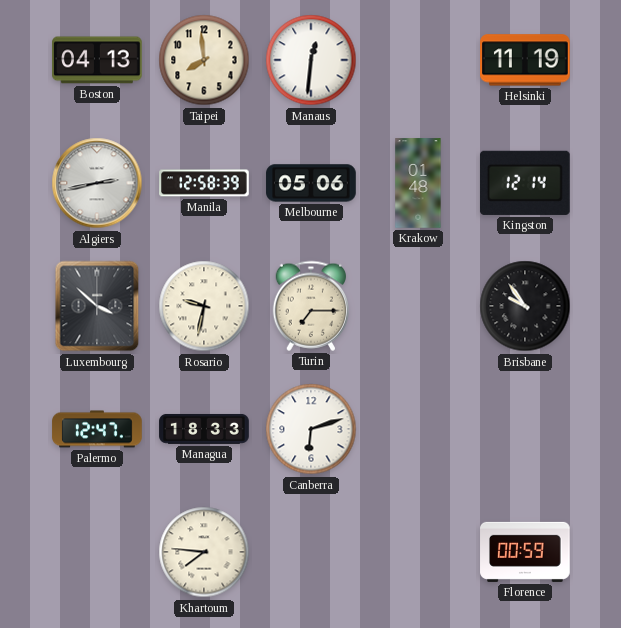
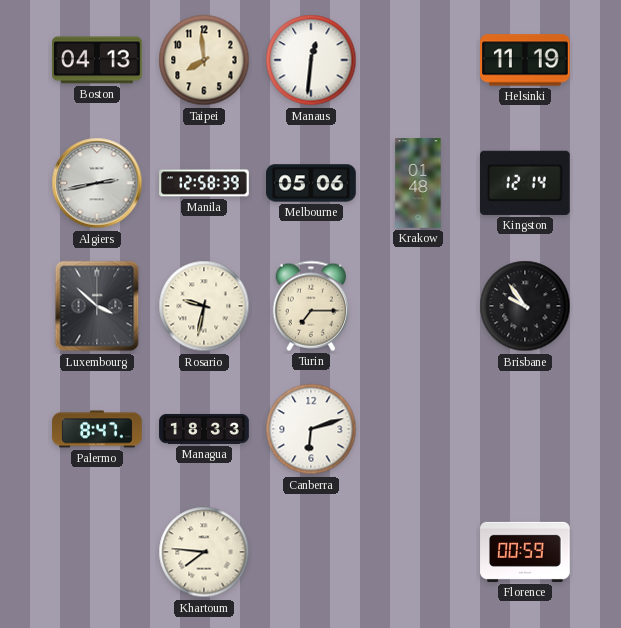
Palermo: 12:47 -> 8:47
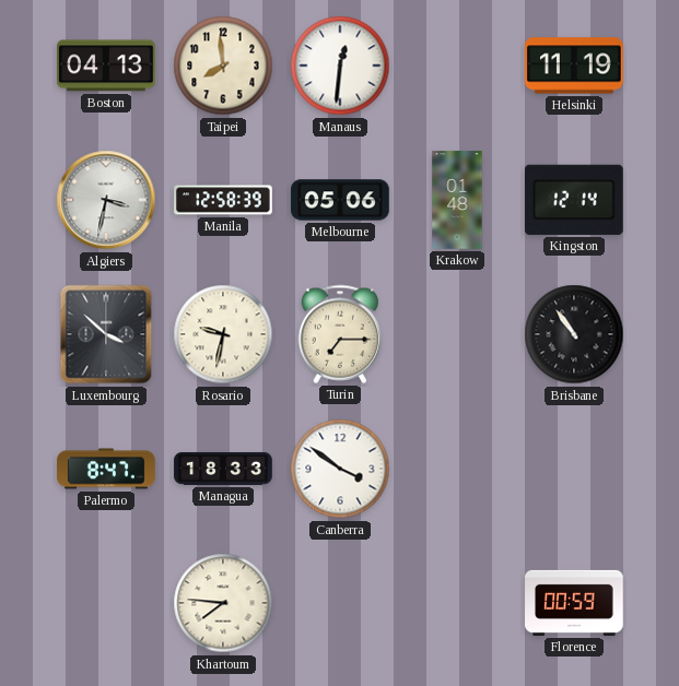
Algiers: 2:43 -> 3:32
Brisbane: 9:54 -> 10:54
Canberra: 6:12 -> 3:51
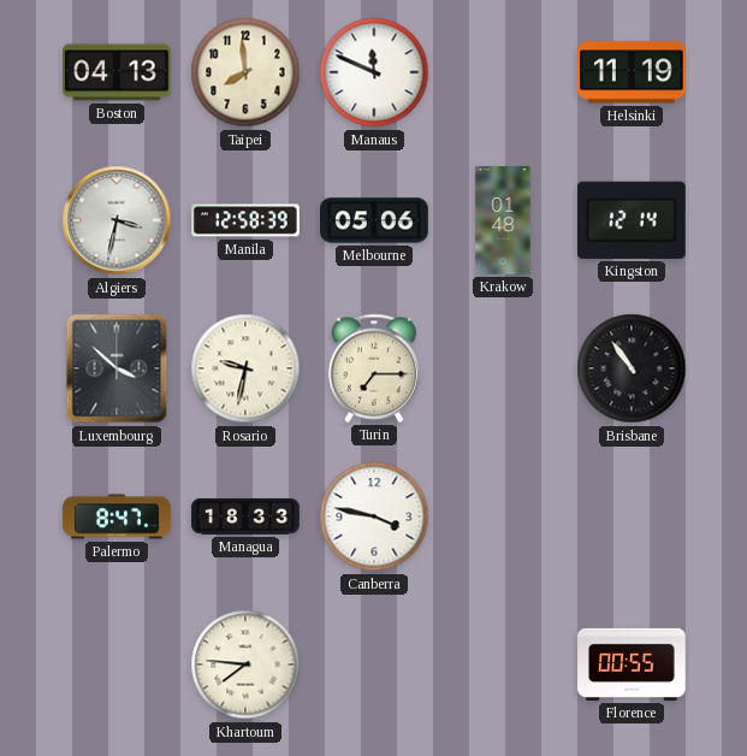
Manaus: 12:31 -> 11:49
Canberra: 3:51 -> 3:47
Florence: 00:59 -> 00:55
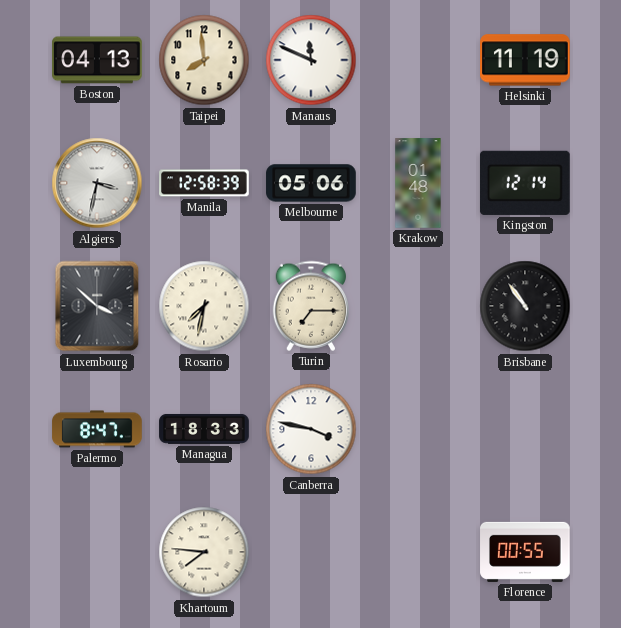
Rosario: 9:32 -> 7:32
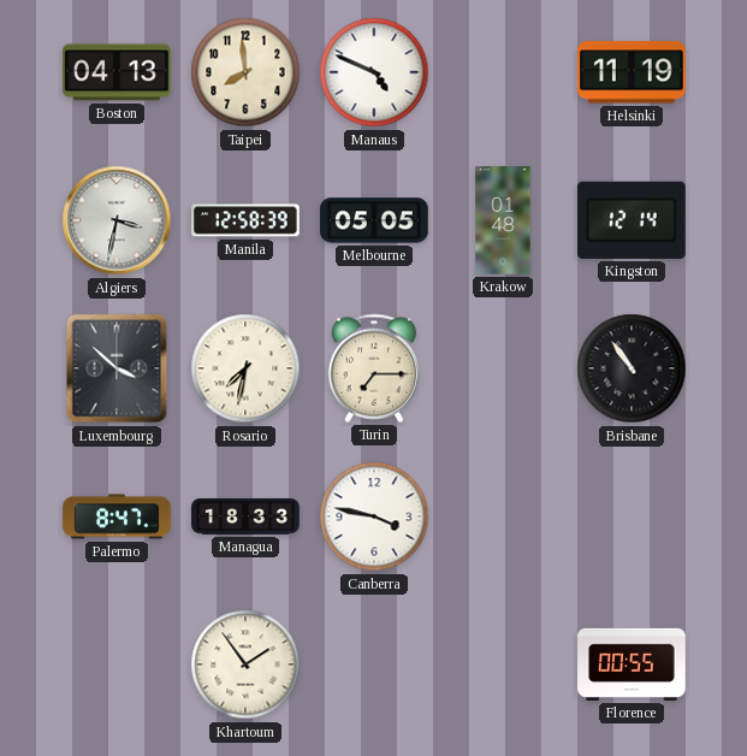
Manaus: 11:49 -> 4:49
Melbourne: 05:06 -> 05:05
Khartoum: 7:46 -> 1:54
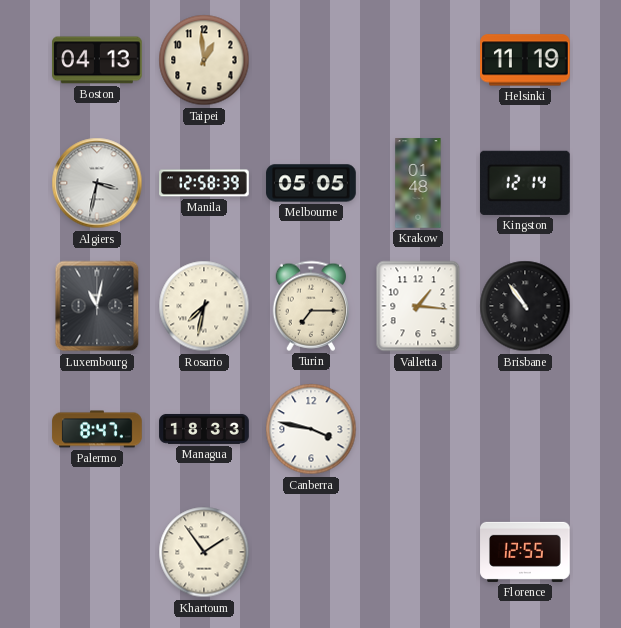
Taipei: 7:59 -> 12:59
Manaus: 4:49 -> none
Luxembourg: 3:52 -> 11:02
Valletta: none -> 1:16
Florence: 00:55 -> 12:55
